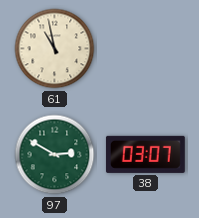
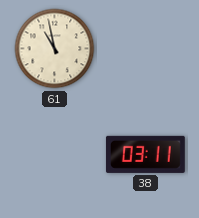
97: 2:50 -> none
38: 03:07 -> 03:11
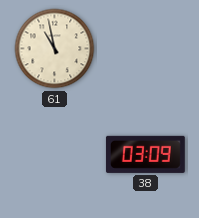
38: 03:11 -> 03:09
